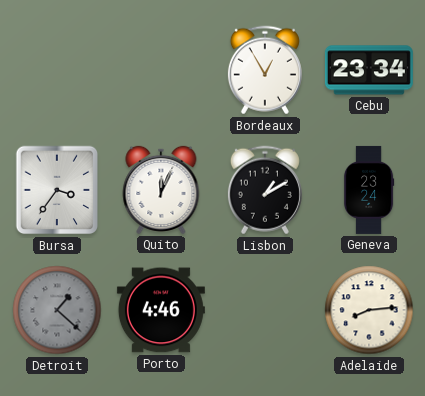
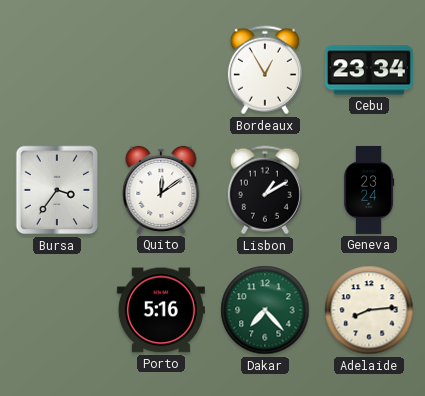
Quito: 12:04 -> 12:09
Detroit: 1:22 -> none
Porto: 4:46 -> 5:16
Dakar: none -> 7:23
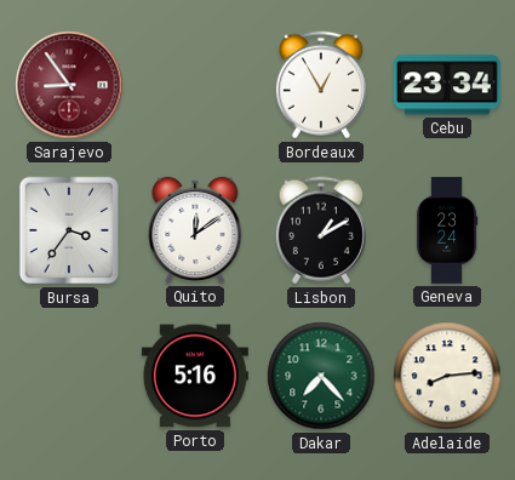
Sarajevo: none -> 8:54
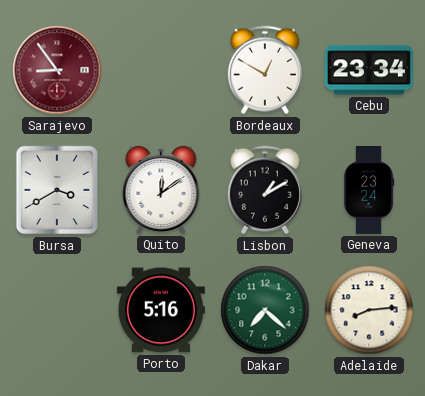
Bordeaux: 12:55 -> 12:50
Bursa: 3:36 -> 3:40
Dakar: 7:23 -> 7:22
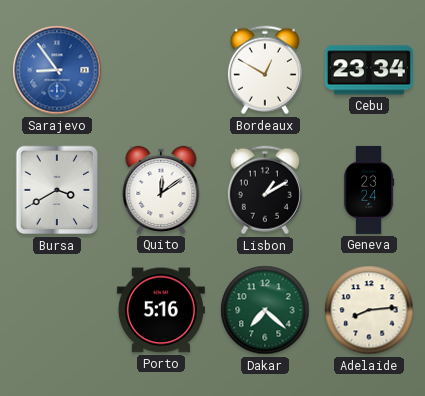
Sarajevo dial: burgundy -> blue
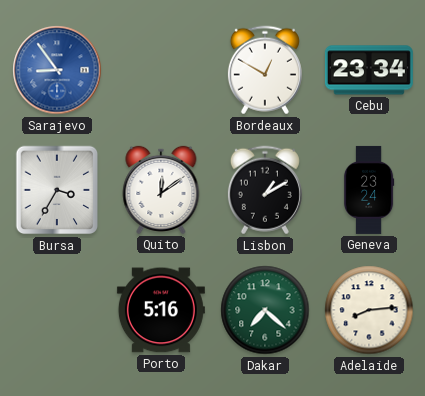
Bursa: 3:40 -> 3:35
